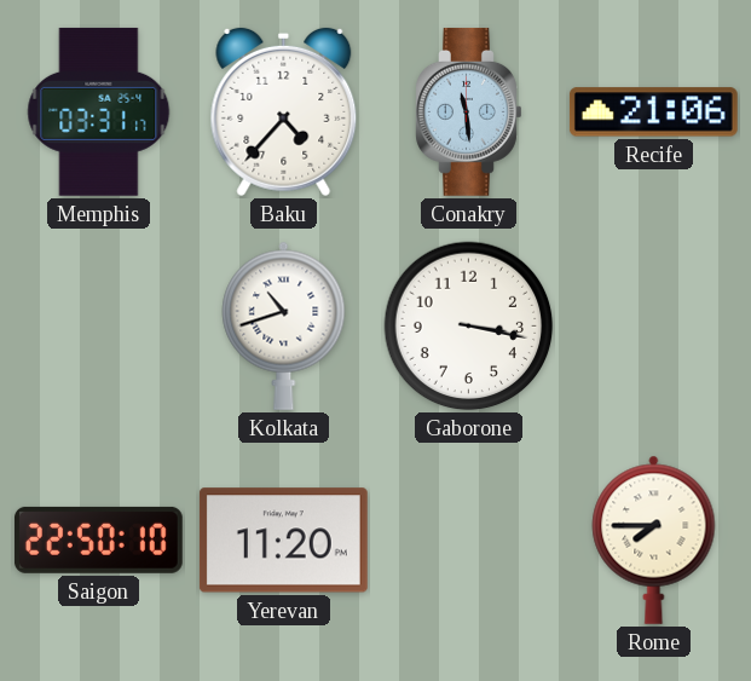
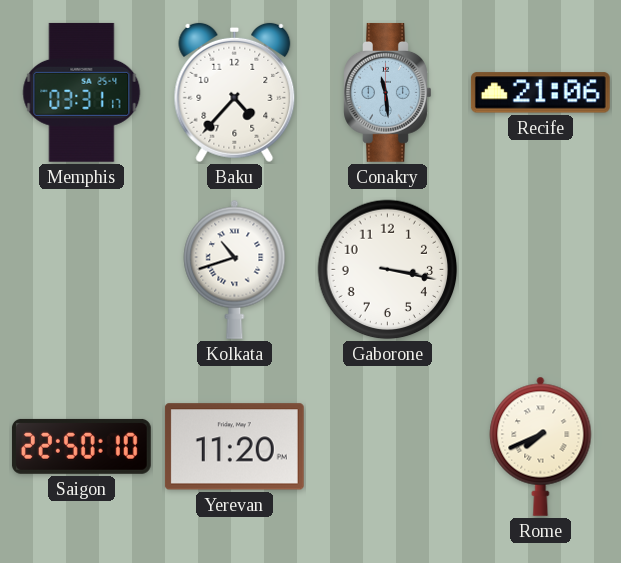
Rome: 7:45 -> 7:41
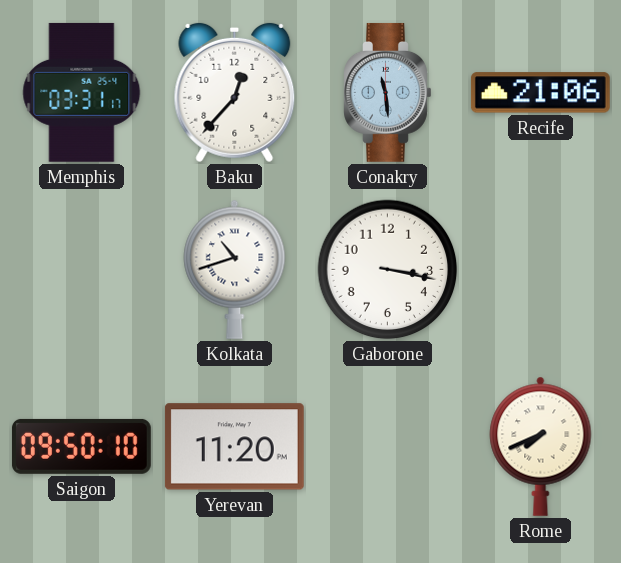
Baku: 4:37 -> 12:37
Saigon: 22:50 -> 09:50
